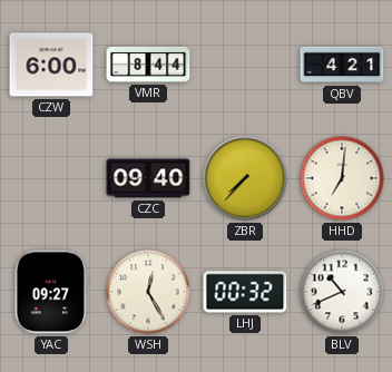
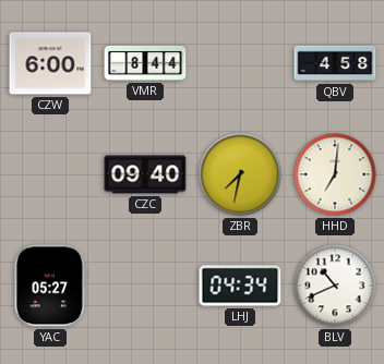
QBV: 4:21 -> 4:58
ZBR: 7:37 -> 7:32
YAC: 09:27 -> 05:27
WSH: 12:25 -> none
LHJ: 00:32 -> 04:34
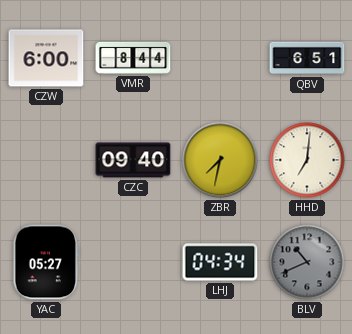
QBV: 4:58 -> 6:51
BLV dial: white -> grey
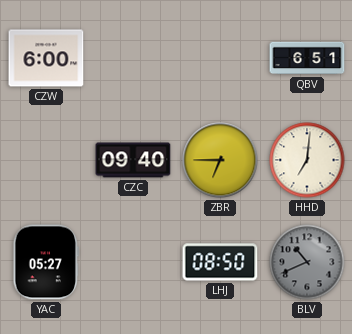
VMR: 8:44 -> none
ZBR: 7:32 -> 6:45
LHJ: 04:34 -> 08:50
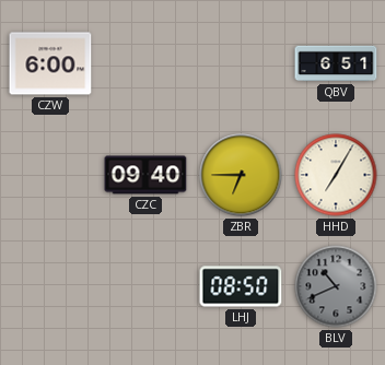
HHD: 7:01 -> 7:05
YAC: 05:27 -> none
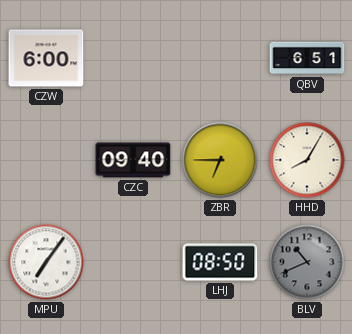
HHD: 7:05 -> 8:05
MPU: none -> 7:06
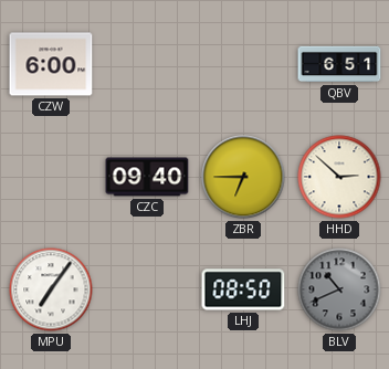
HHD: 8:05 -> 2:52
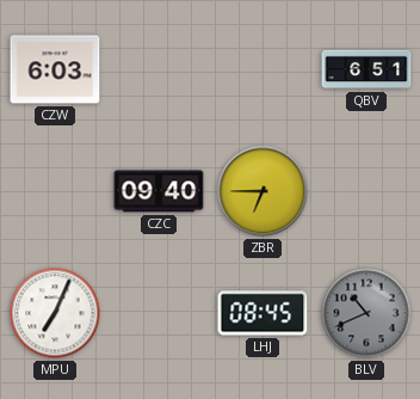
CZW: 6:00 -> 6:03
HHD: 2:52 -> none
MPU: 7:06 -> 7:04
LHJ: 08:50 -> 08:45
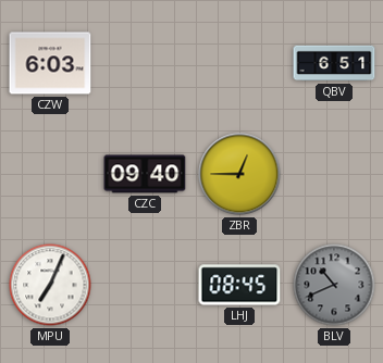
ZBR: 6:45 -> 12:45
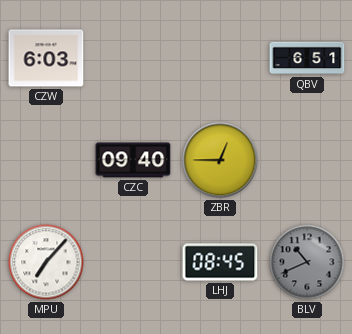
MPU: 7:04 -> 7:07
